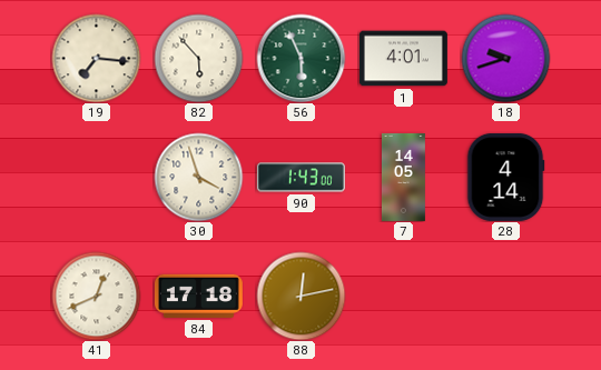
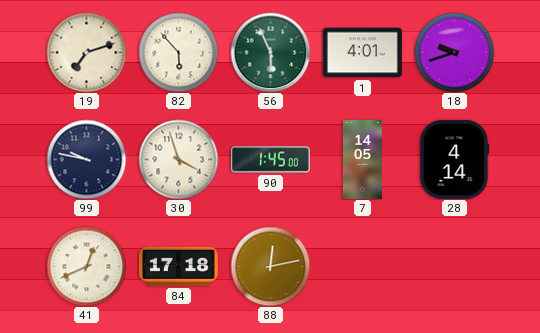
19: 7:16 -> 7:12
99: none -> 9:47
90: 1:43 -> 1:45
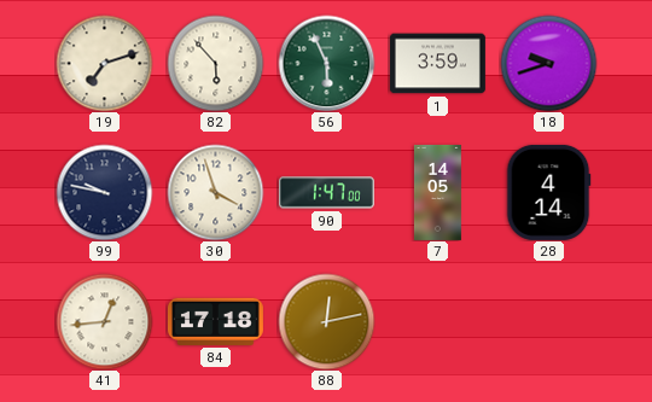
1: 4:01 -> 3:59
90: 1:45 -> 1:47
41: 12:41 -> 12:44
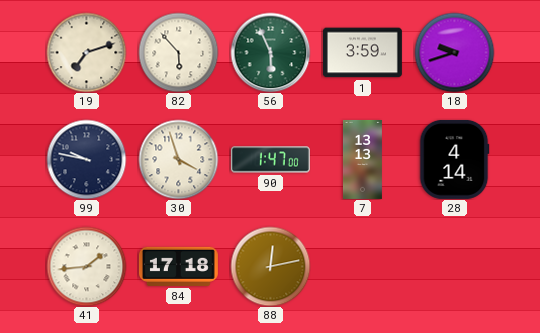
7: 14:05 -> 13:13
41: 12:44 -> 1:44
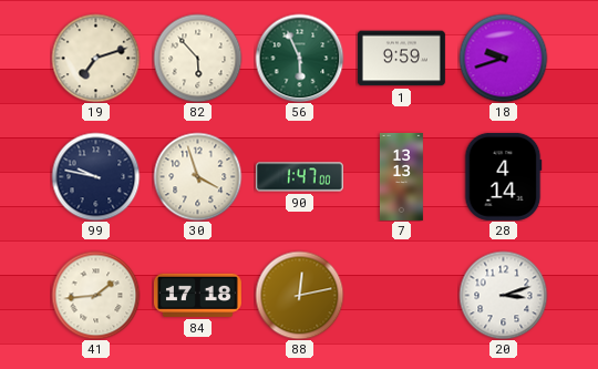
1: 3:59 -> 9:59
20: none -> 3:12
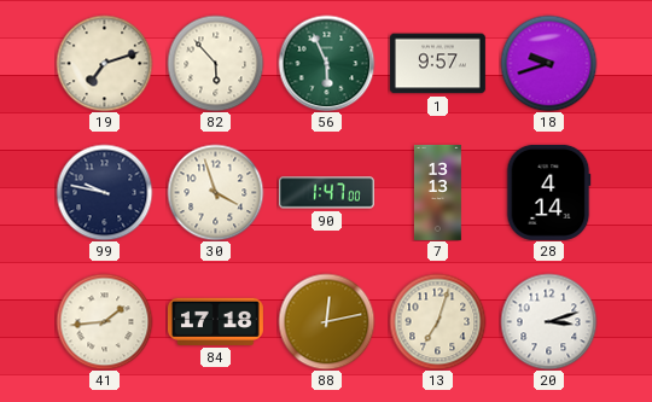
1: 9:59 -> 9:57
13: none -> 7:03
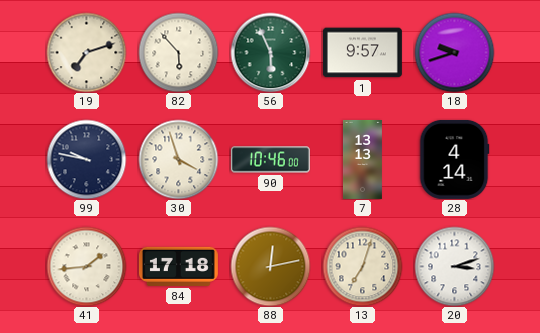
90: 1:47 -> 10:46
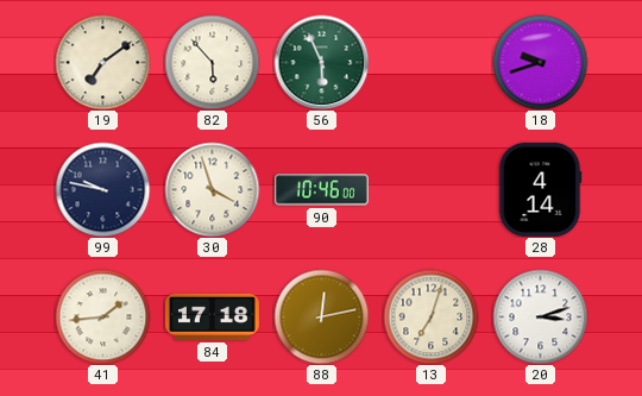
19: 7:12 -> 7:09
1: 9:57 -> none
7: 13:13 -> none
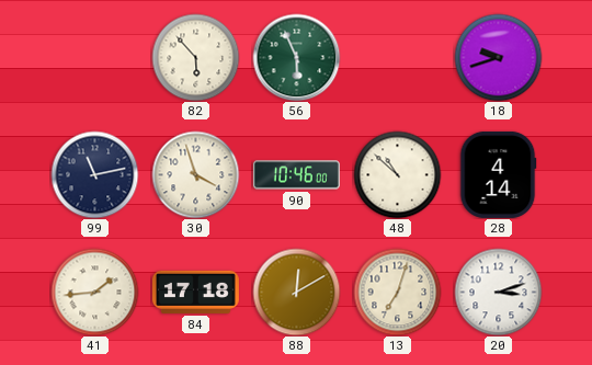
19: 7:09 -> none
99: 9:47 -> 11:13
48: none -> 10:52
88: 12:13 -> 12:10
